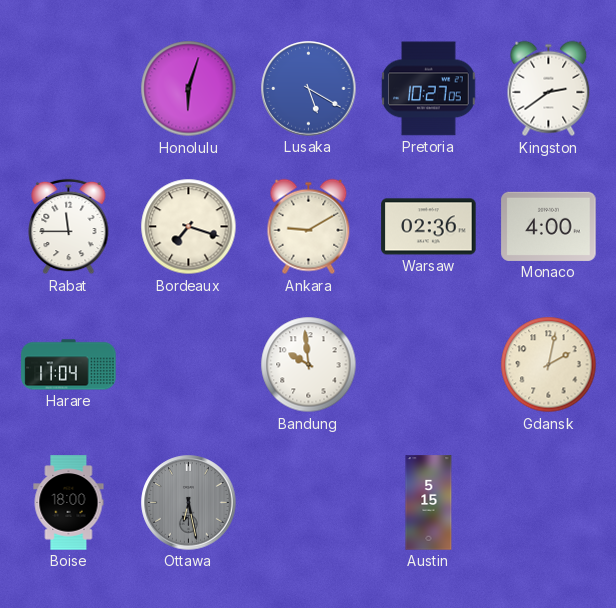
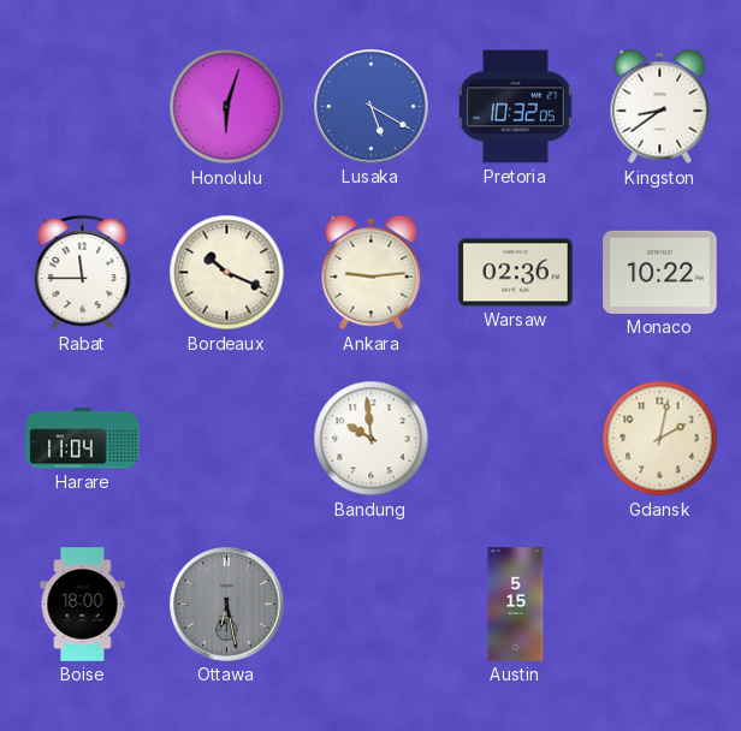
Pretoria: 10:27 -> 10:32
Kingston: 2:39 -> 8:39
Bordeaux: 7:18 -> 10:19
Ankara: 9:10 -> 9:14
Monaco: 4:00 -> 10:22
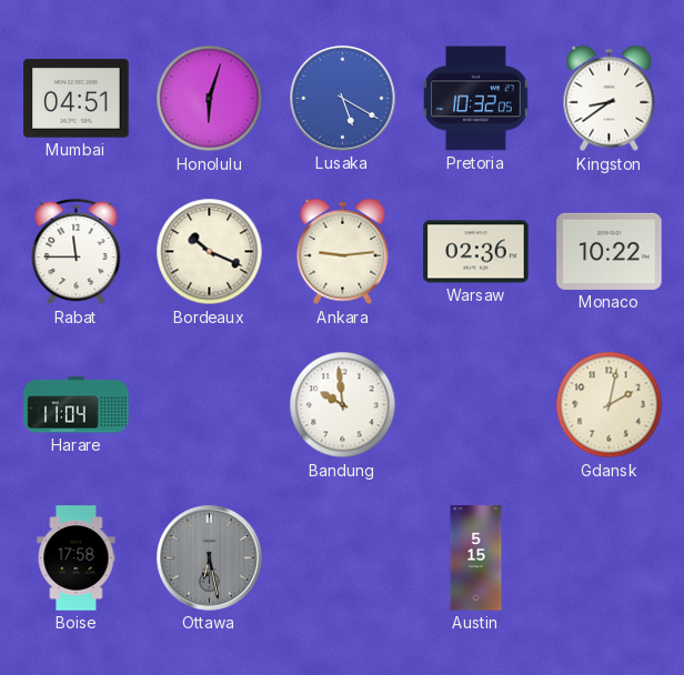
Mumbai: none -> 04:51
Boise: 18:00 -> 17:58
